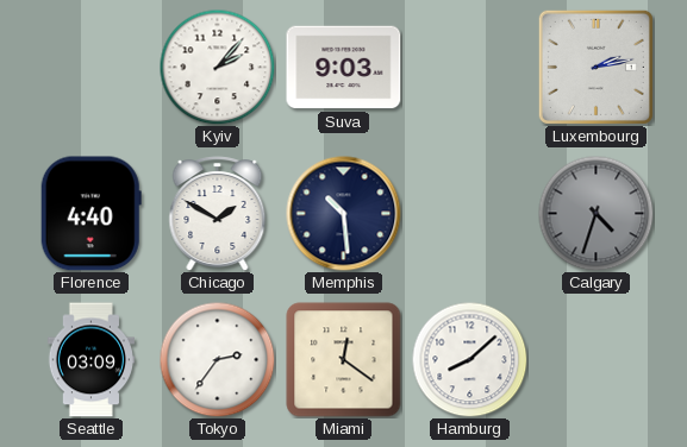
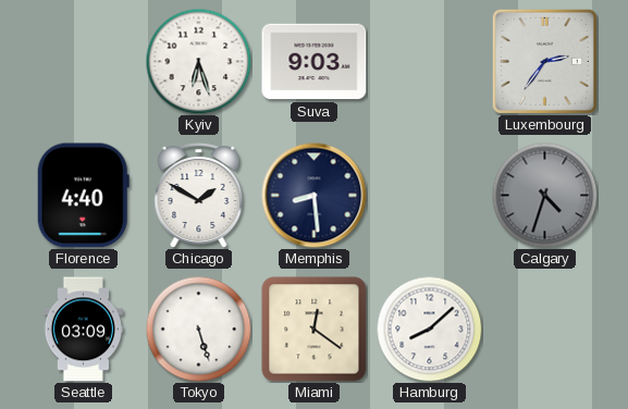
Kyiv: 2:07 -> 6:27
Luxembourg: 2:13 -> 2:36
Memphis: 10:29 -> 8:29
Tokyo: 2:36 -> 5:27
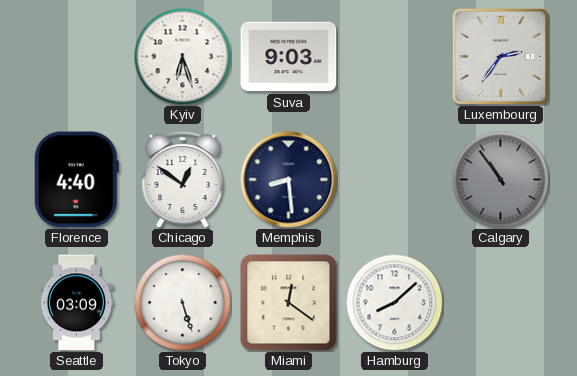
Chicago: 1:50 -> 12:51
Calgary: 4:33 -> 10:54
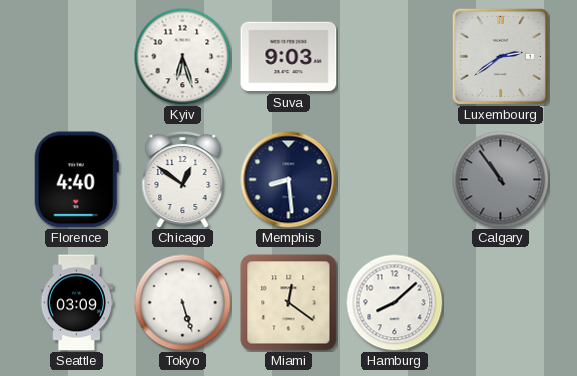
Luxembourg: 2:36 -> 2:39
